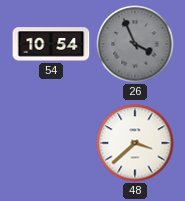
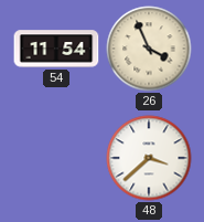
54: 10:54 -> 11:54
26 dial: grey -> cream
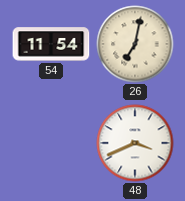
26: 3:56 -> 7:02
48: 3:38 -> 3:41
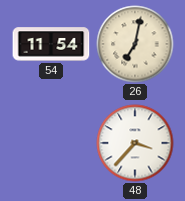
48: 3:41 -> 3:37
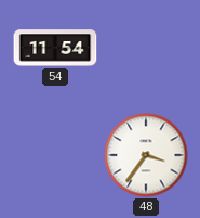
26: 7:02 -> none
48: 3:37 -> 3:36
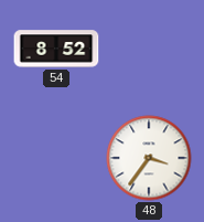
54: 11:54 -> 8:52
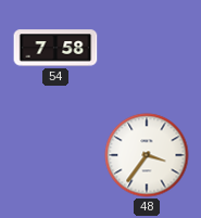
54: 8:52 -> 7:58
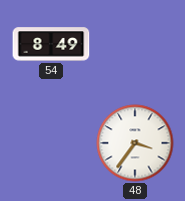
54: 7:58 -> 8:49
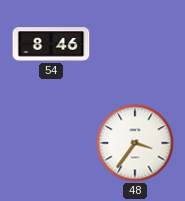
54: 8:49 -> 8:46
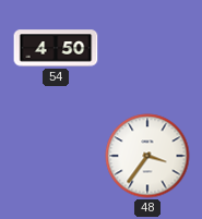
54: 8:46 -> 4:50
